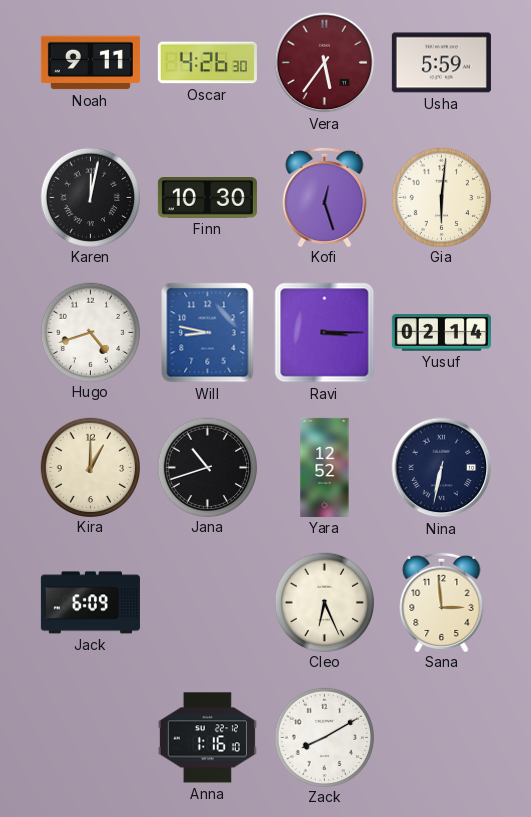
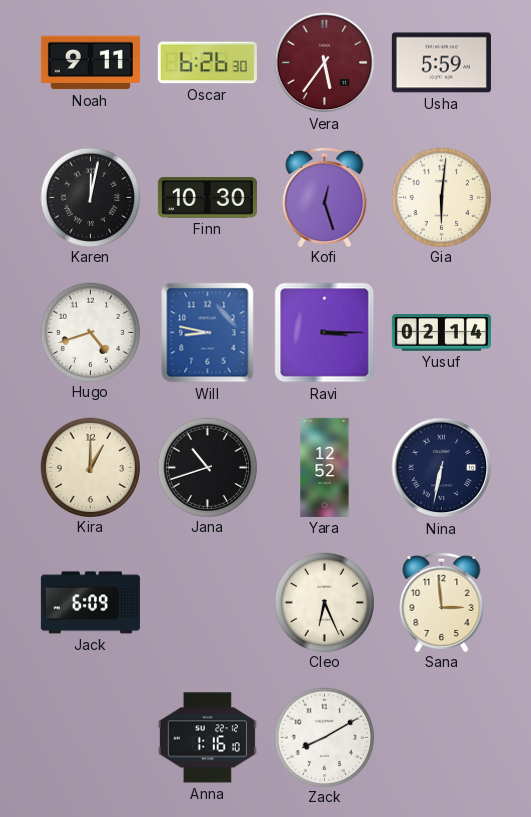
Oscar: 4:26 -> 6:26
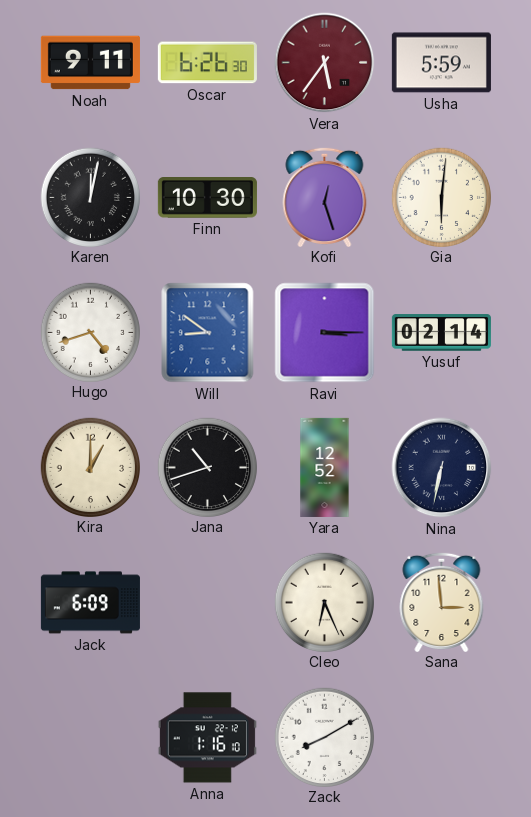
Will: 8:47 -> 8:51
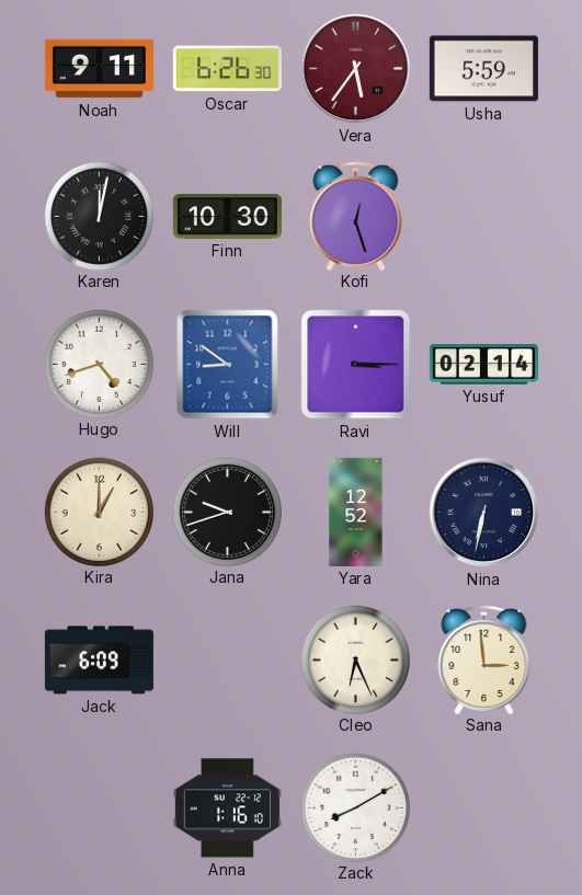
Gia: 6:01 -> none
Jana: 10:42 -> 9:42
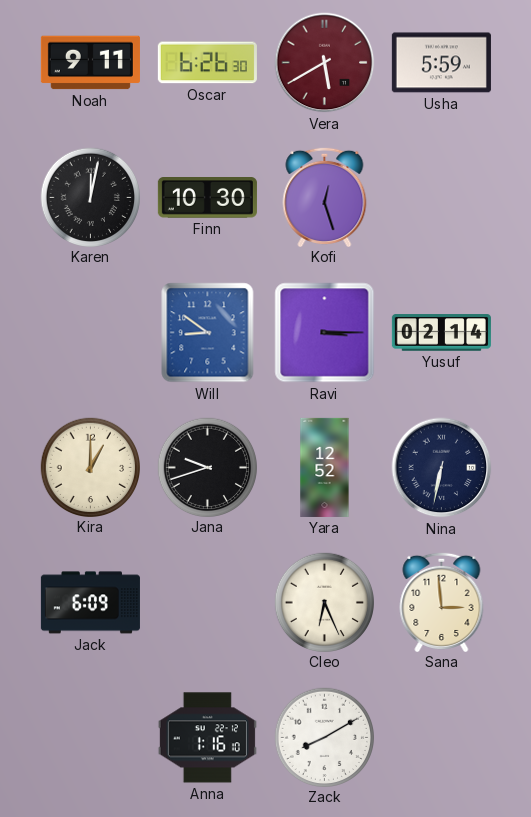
Vera: 5:36 -> 5:40
Hugo: 4:42 -> none
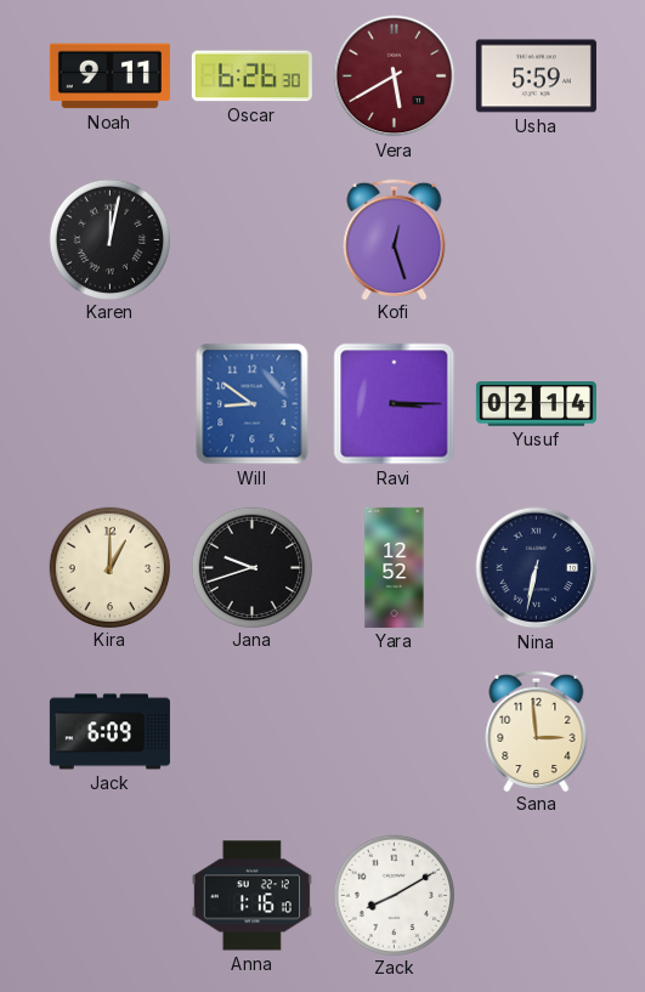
Finn: 10:30 -> none
Cleo: 6:26 -> none
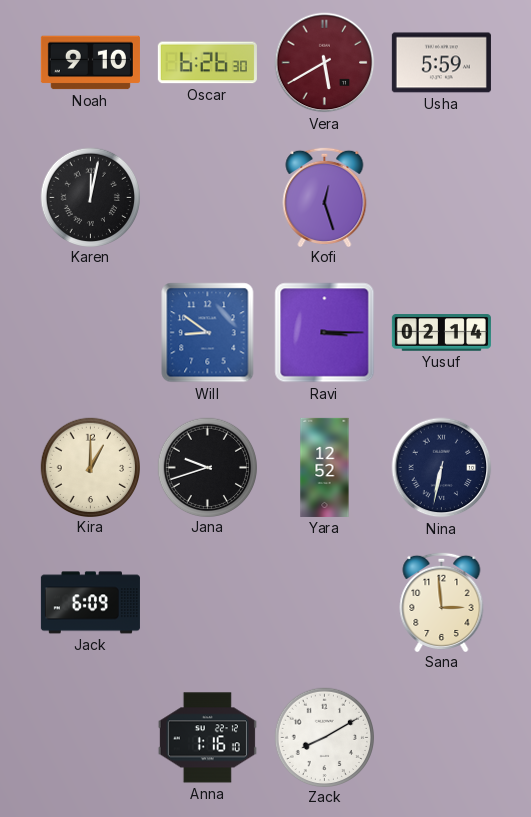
Noah: 9:11 -> 9:10
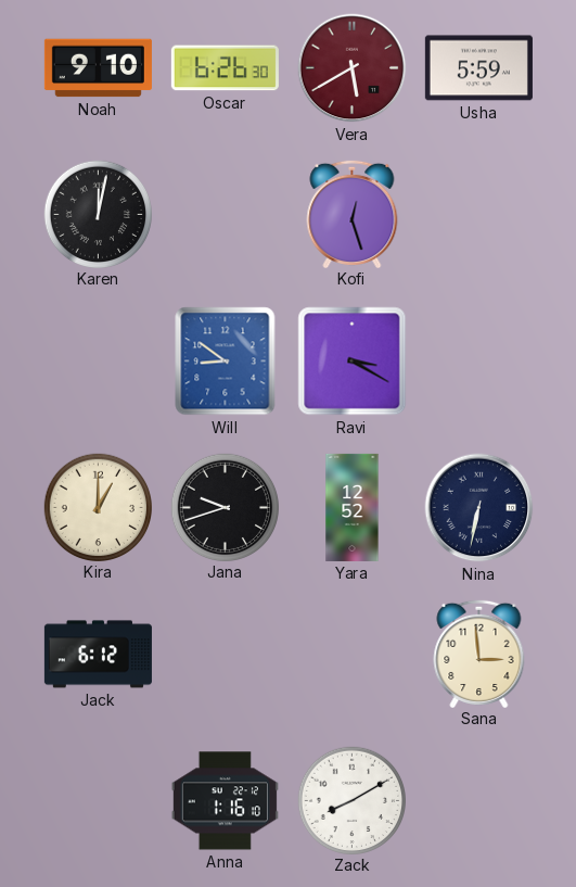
Ravi: 3:15 -> 3:20
Yusuf: 02:14 -> none
Jack: 6:09 -> 6:12
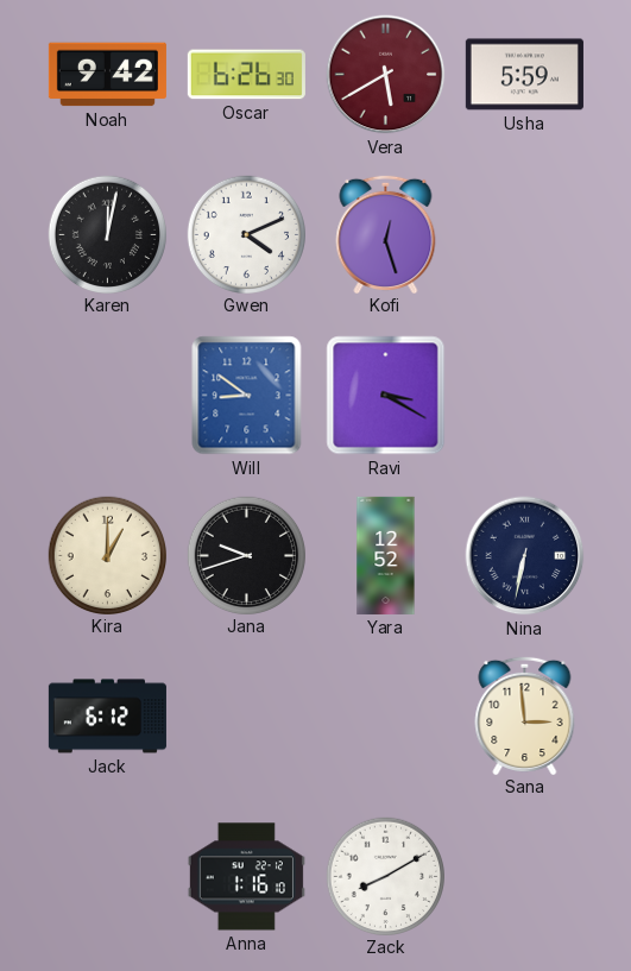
Noah: 9:10 -> 9:42
Gwen: none -> 4:11
